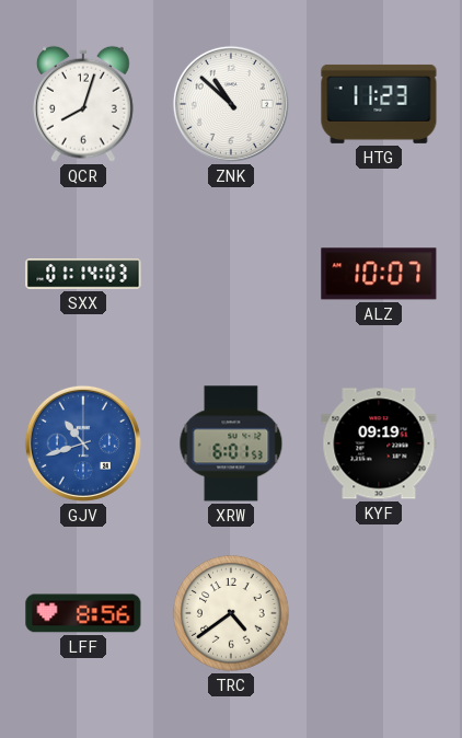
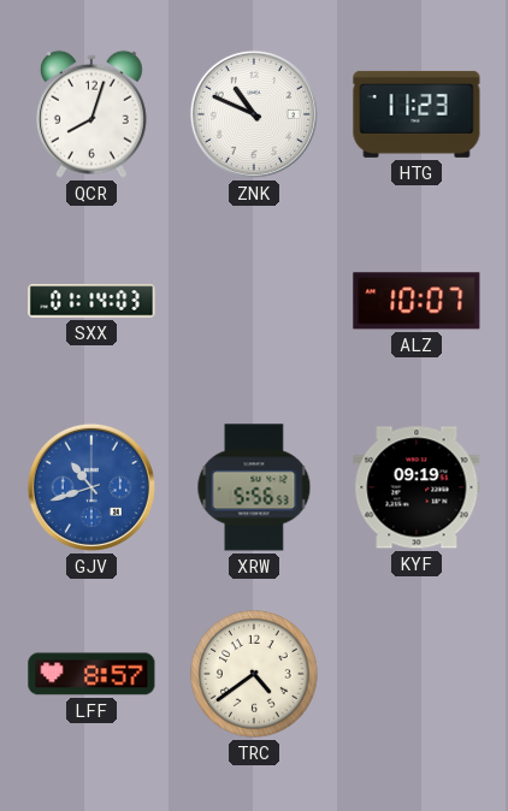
ZNK: 10:52 -> 10:49
XRW: 6:01 -> 5:56
LFF: 8:56 -> 8:57
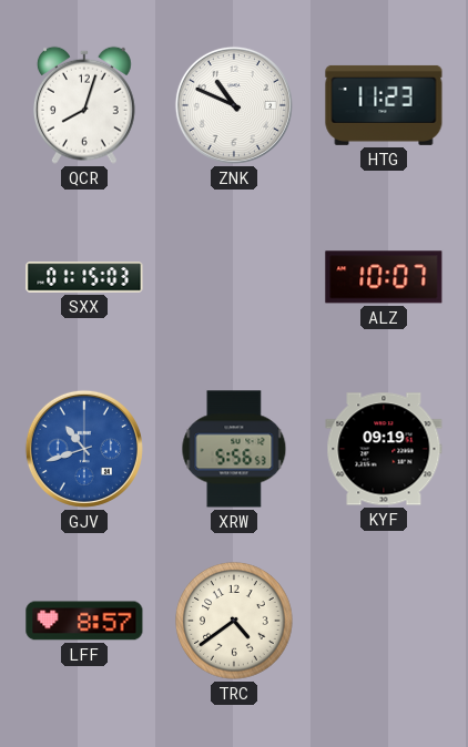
SXX: 01:14 -> 01:15
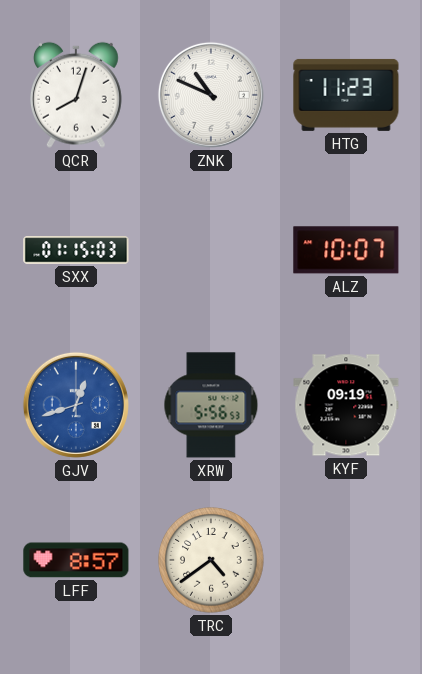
GJV: 10:42 -> 12:42
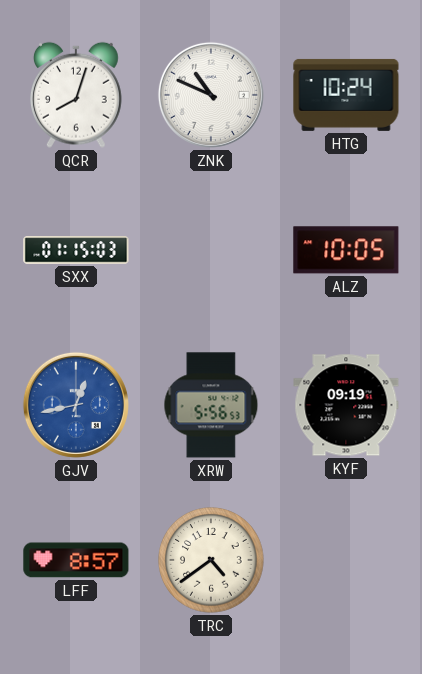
HTG: 11:23 -> 10:24
ALZ: 10:07 -> 10:05
GJV: 12:42 -> 12:43
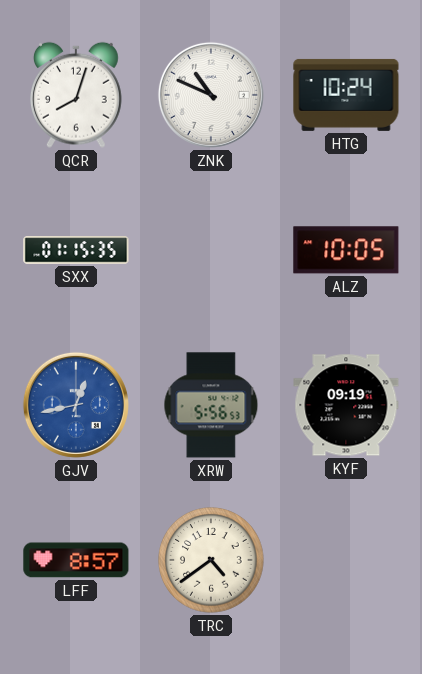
SXX: 01:15:03 -> 01:15:35
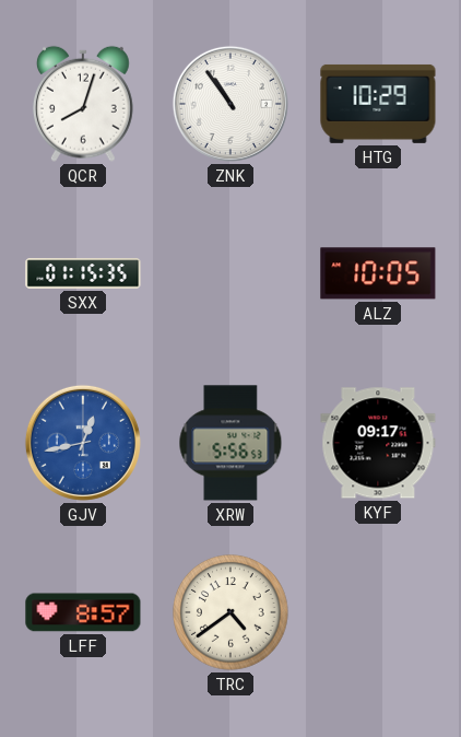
ZNK: 10:49 -> 10:54
HTG: 10:24 -> 10:29
KYF: 09:19 -> 09:17
